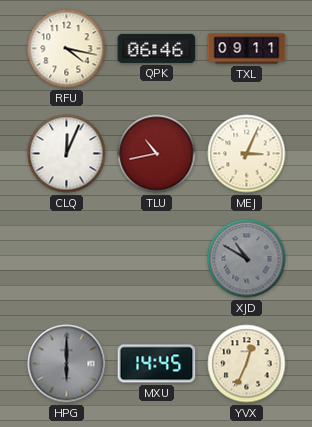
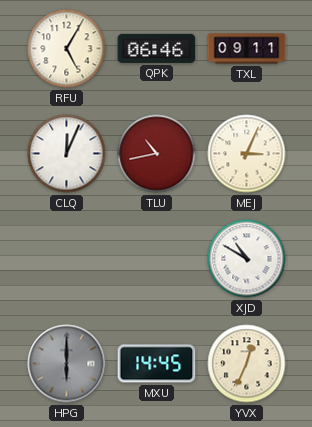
RFU: 4:17 -> 5:05
XJD dial: grey -> white
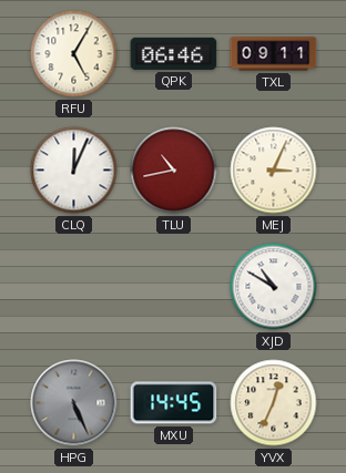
HPG: 6:00 -> 5:26
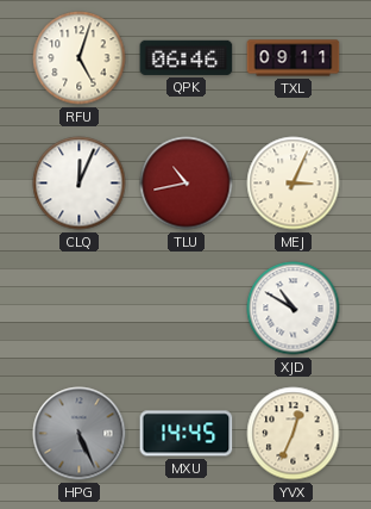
RFU: 5:05 -> 5:03
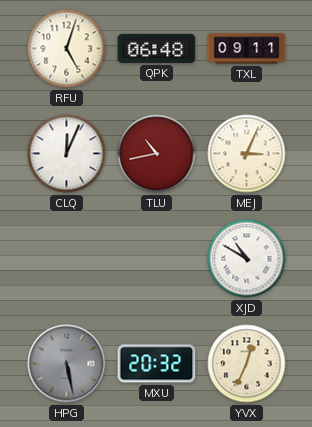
QPK: 06:46 -> 06:48
HPG: 5:26 -> 5:28
MXU: 14:45 -> 20:32
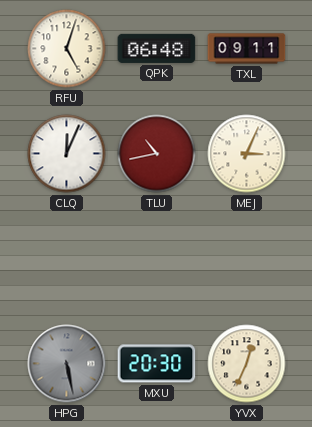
XJD: 10:50 -> none
MXU: 20:32 -> 20:30
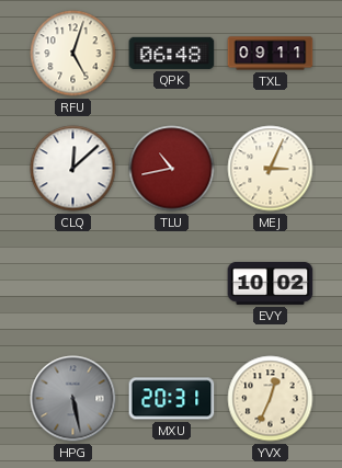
CLQ: 12:04 -> 12:08
EVY: none -> 10:02
MXU: 20:30 -> 20:31
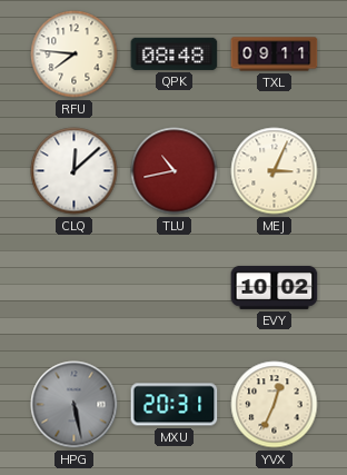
RFU: 5:03 -> 7:46
QPK: 06:48 -> 08:48
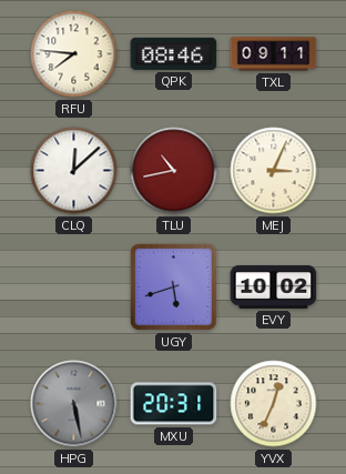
QPK: 08:48 -> 08:46
UGY: none -> 5:42
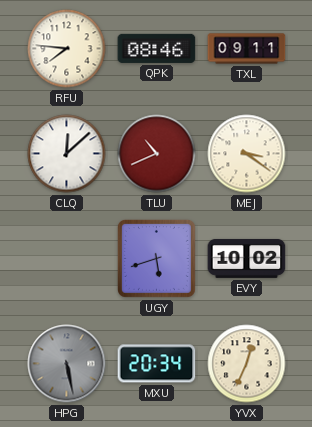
TLU: 10:43 -> 10:41
MEJ: 3:04 -> 3:21
MXU: 20:31 -> 20:34
